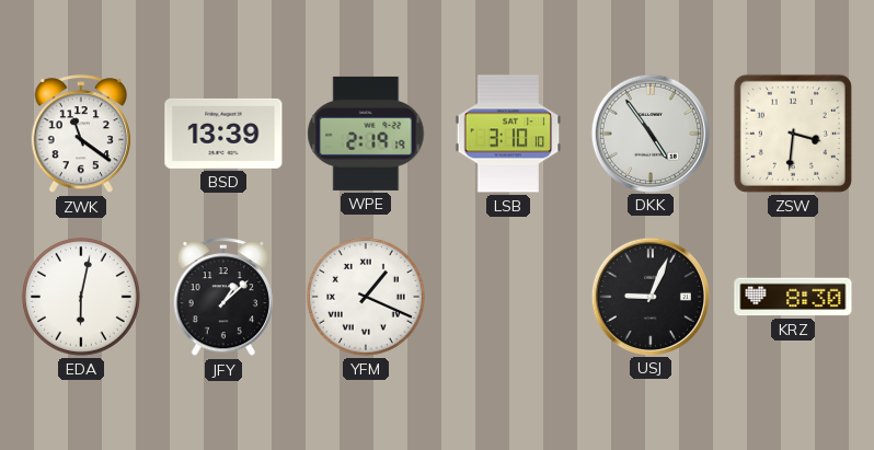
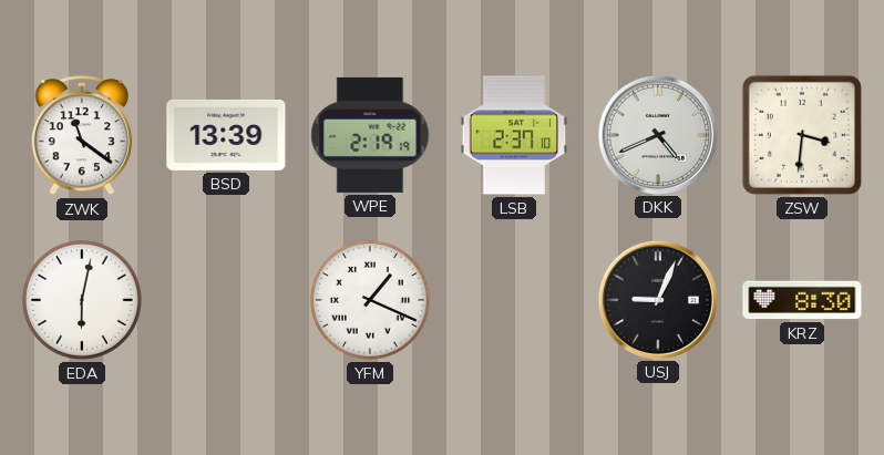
LSB: 3:10 -> 2:37
DKK: 4:54 -> 4:41
JFY: 1:08 -> none
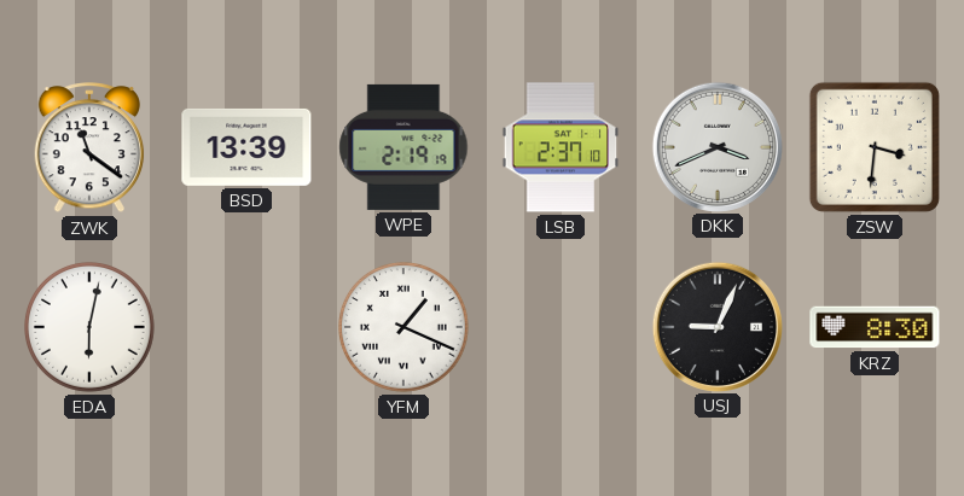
DKK: 4:41 -> 3:41
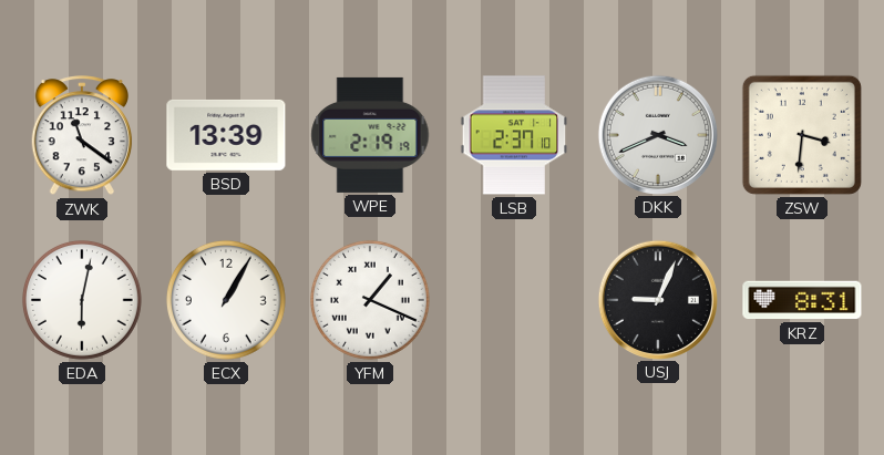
ECX: none -> 1:05
KRZ: 8:30 -> 8:31
